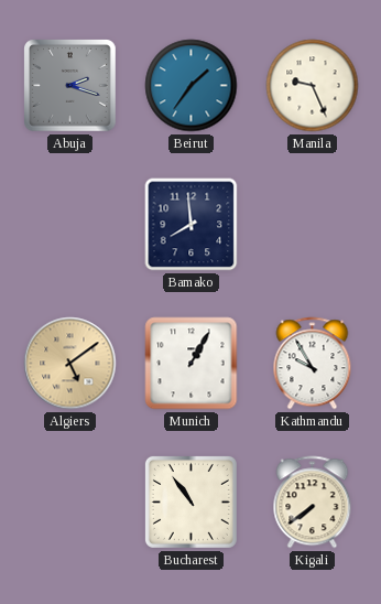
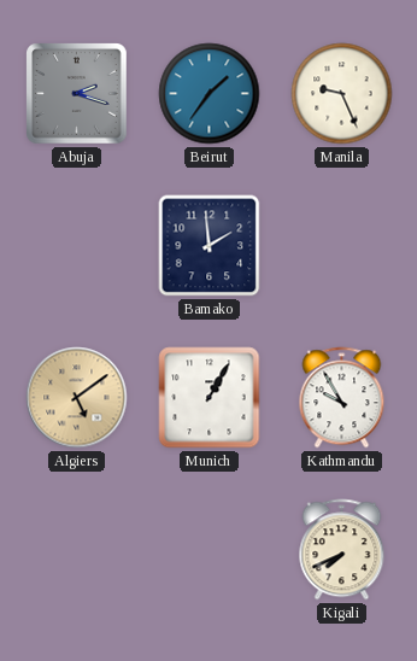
Bamako: 7:59 -> 1:59
Bucharest: 10:54 -> none
Kigali: 7:39 -> 7:41
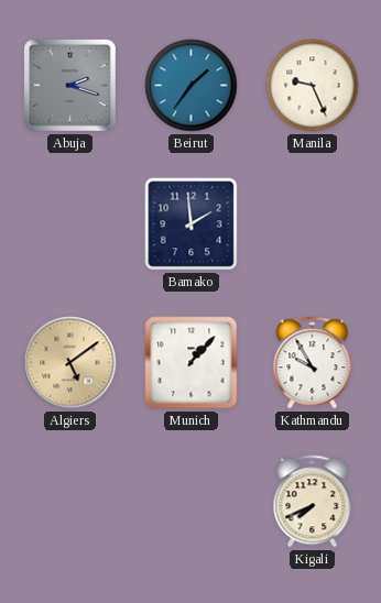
Munich: 1:05 -> 1:07
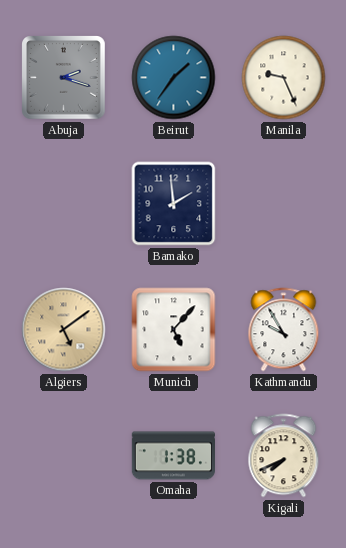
Munich: 1:07 -> 5:07
Omaha: none -> 1:38
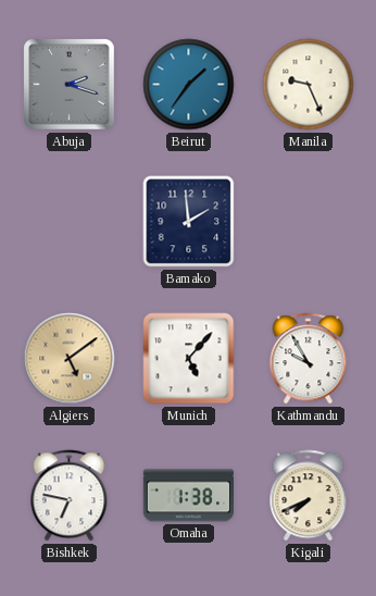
Bishkek: none -> 6:47
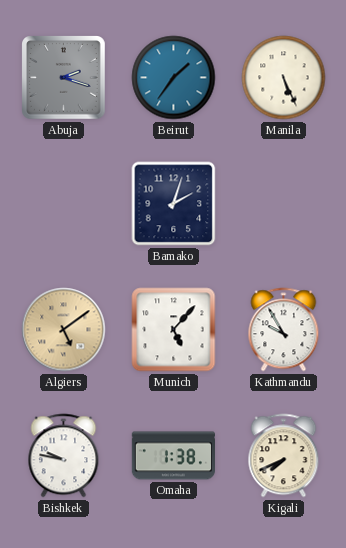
Manila: 9:26 -> 5:26
Bamako: 1:59 -> 2:03
Bishkek: 6:47 -> 9:47
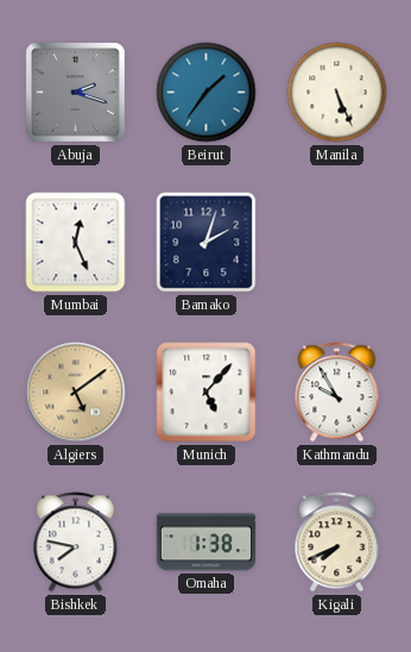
Mumbai: none -> 12:26
Bishkek: 9:47 -> 7:47
